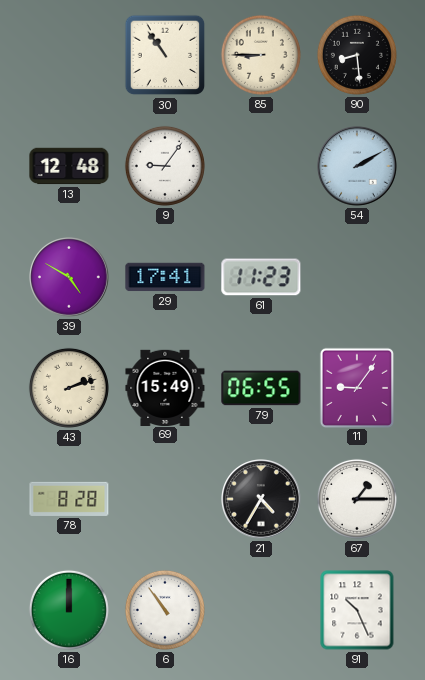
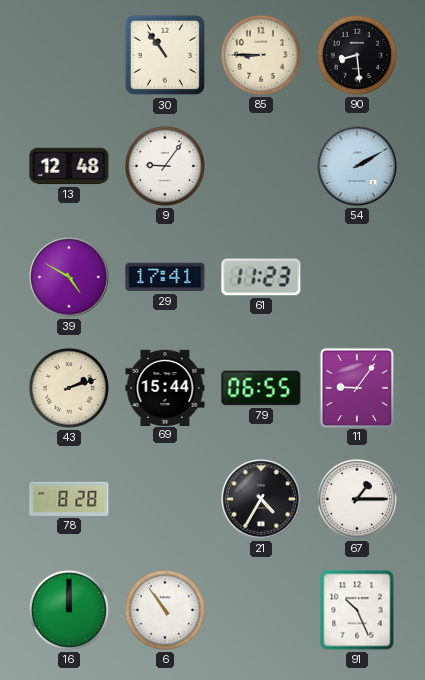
69: 15:49 -> 15:44
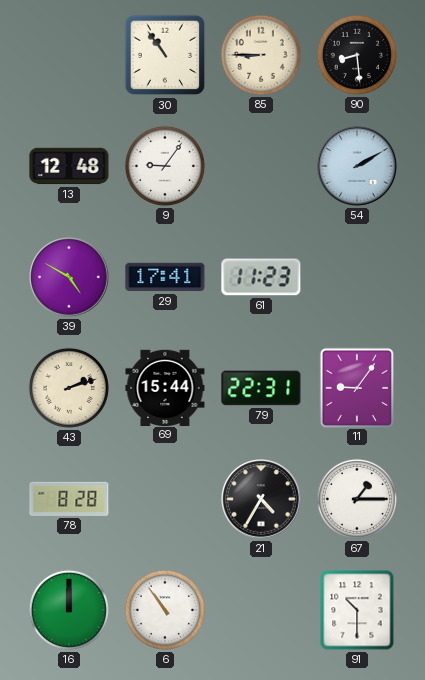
79: 06:55 -> 22:31
91: 10:26 -> 10:30
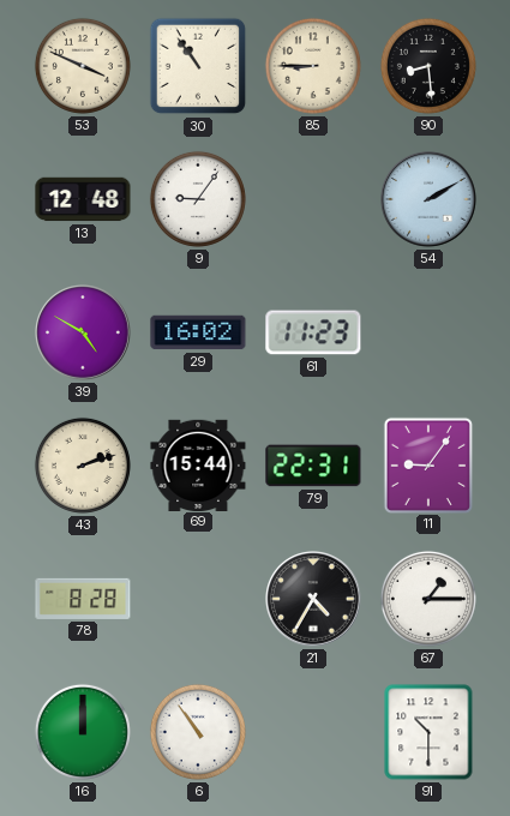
53: none -> 3:49
29: 17:41 -> 16:02
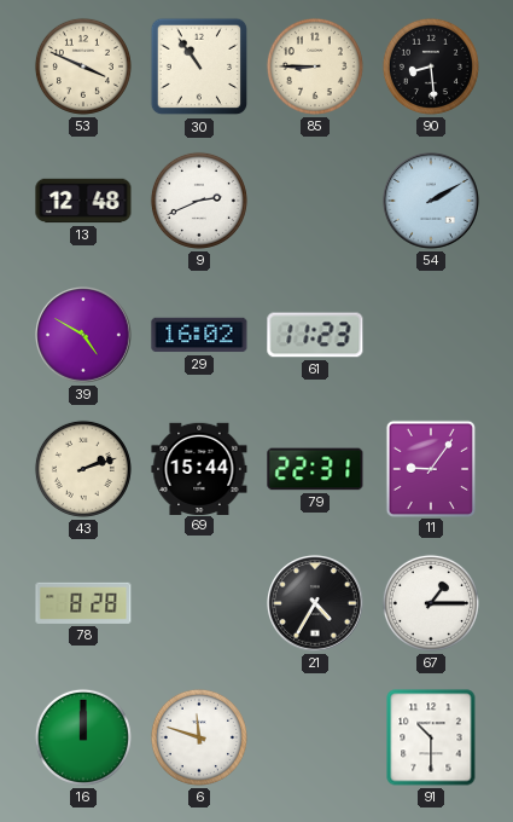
9: 9:06 -> 2:41
6: 10:54 -> 11:48
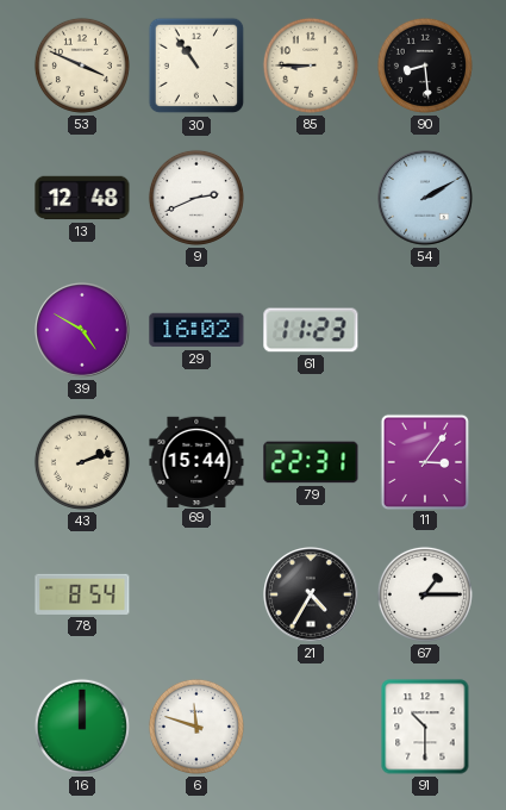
11: 9:06 -> 3:06
78: 8:28 -> 8:54
